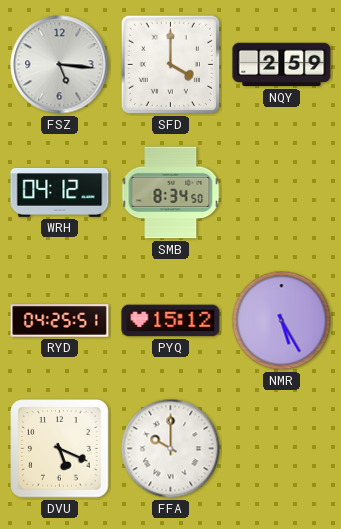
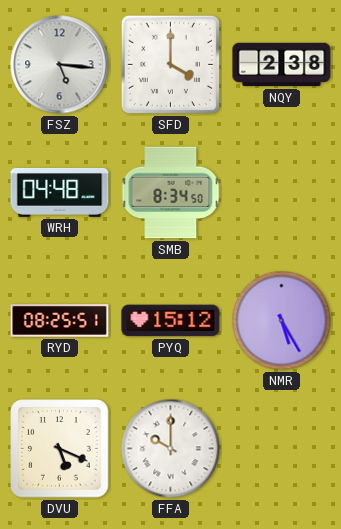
NQY: 2:59 -> 2:38
WRH: 04:12 -> 04:48
RYD: 04:25 -> 08:25
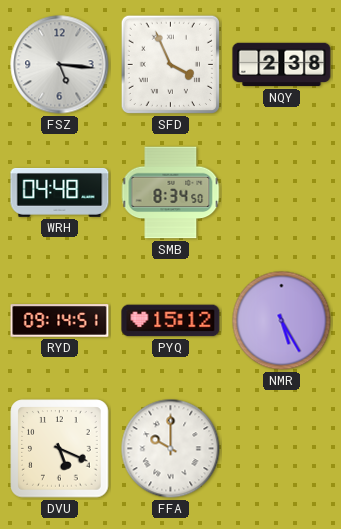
SFD: 4:00 -> 3:56
RYD: 08:25 -> 09:14
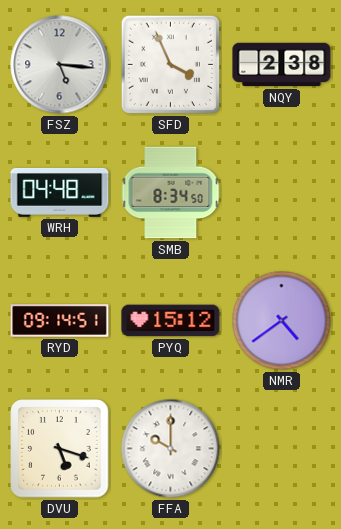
NMR: 5:25 -> 4:39
DVU: 5:19 -> 5:18
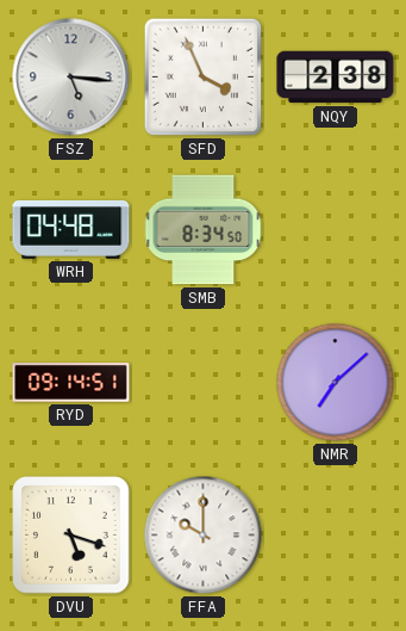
PYQ: 15:12 -> none
NMR: 4:39 -> 7:08
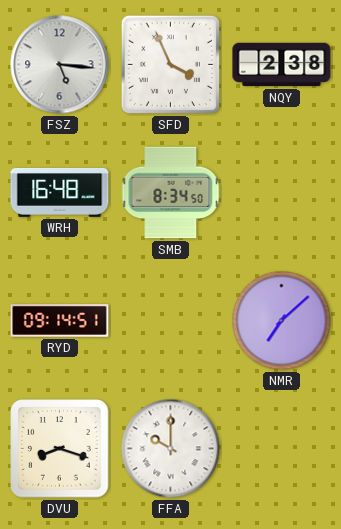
WRH: 04:48 -> 16:48
DVU: 5:18 -> 8:18
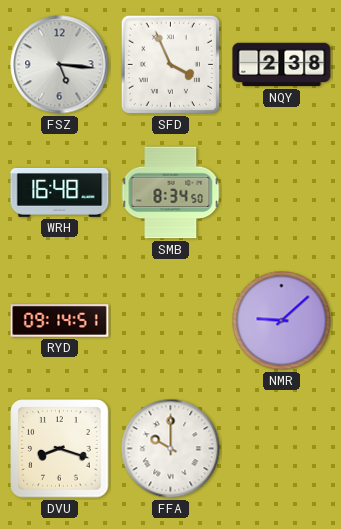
NMR: 7:08 -> 9:08
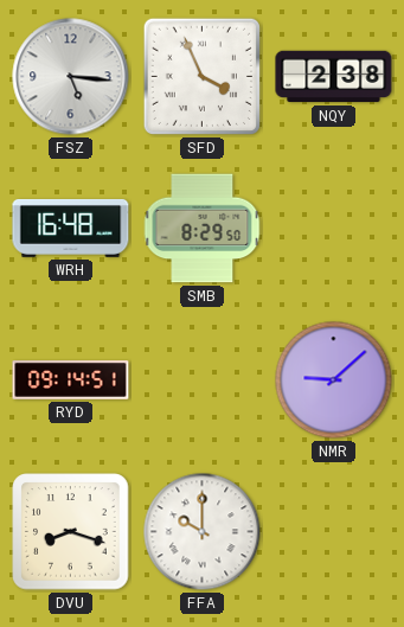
SMB: 8:34 -> 8:29
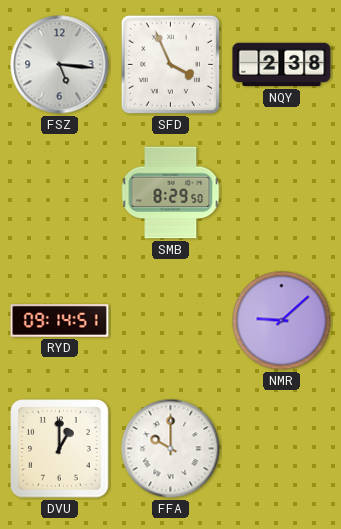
WRH: 16:48 -> none
DVU: 8:18 -> 1:00
